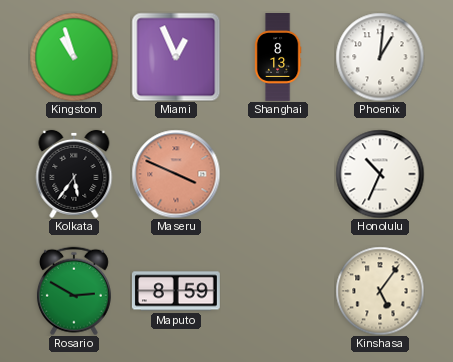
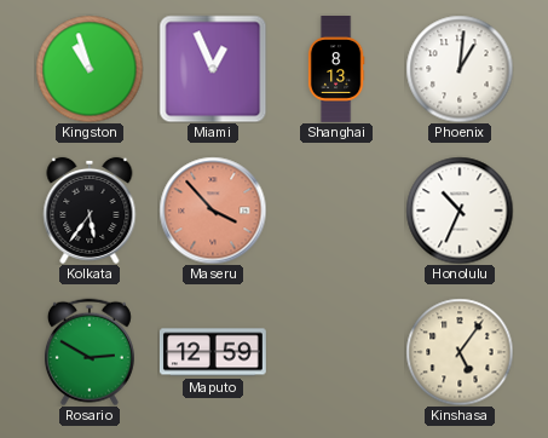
Maseru: 3:49 -> 3:53
Maputo: 8:59 -> 12:59
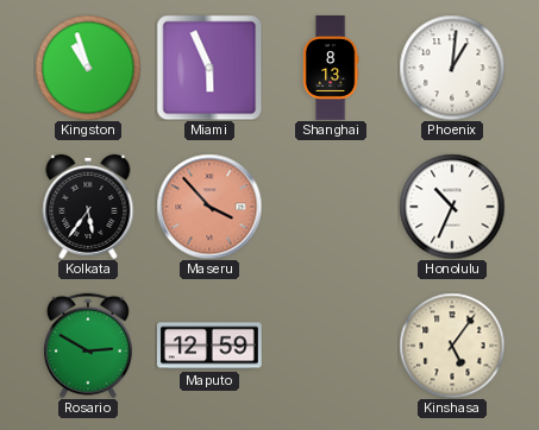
Miami: 12:56 -> 5:56
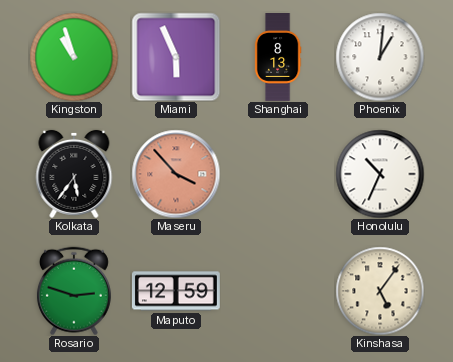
Rosario: 2:50 -> 2:48
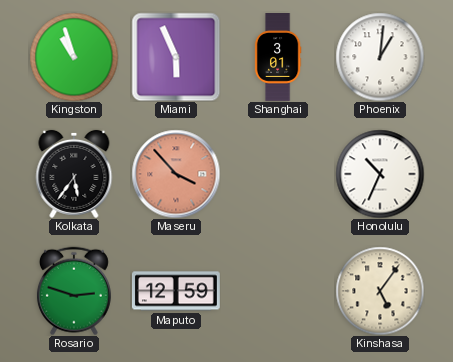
Shanghai: 8:13 -> 3:01
